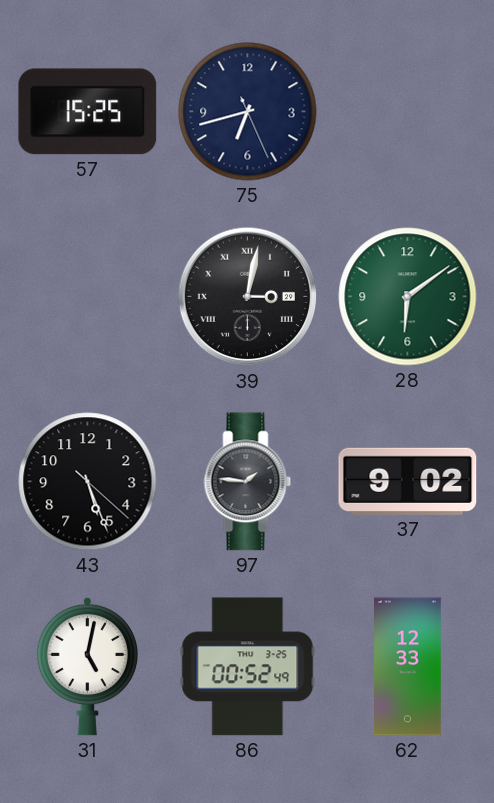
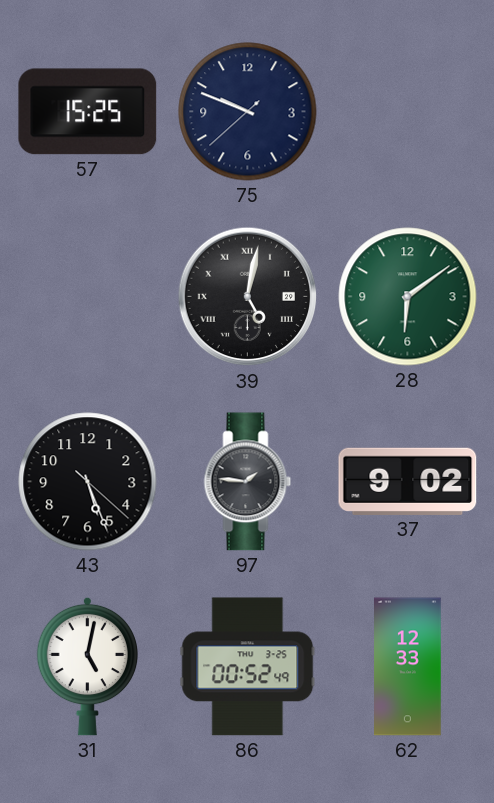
75: 6:42 -> 9:48
39: 3:02 -> 5:02
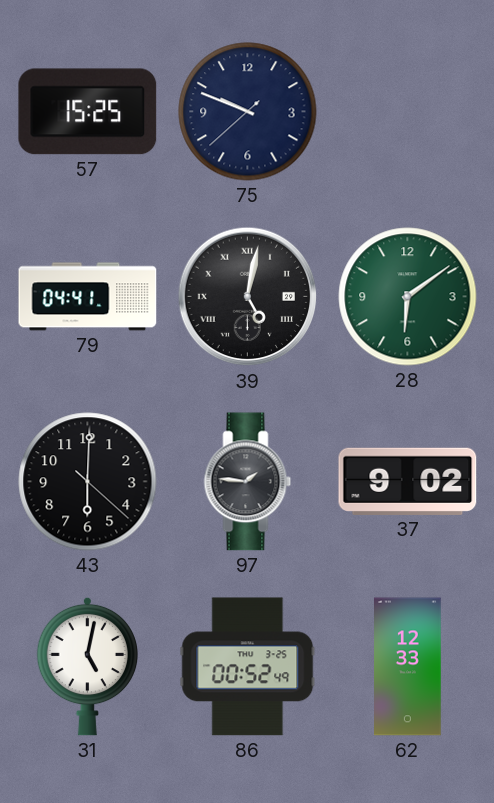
79: none -> 04:41
43: 5:26 -> 6:00
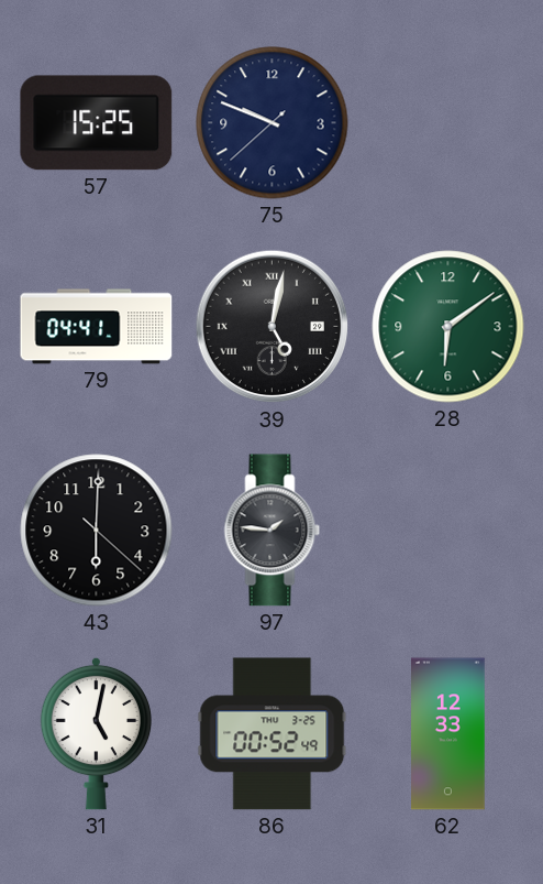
37: 9:02 -> none
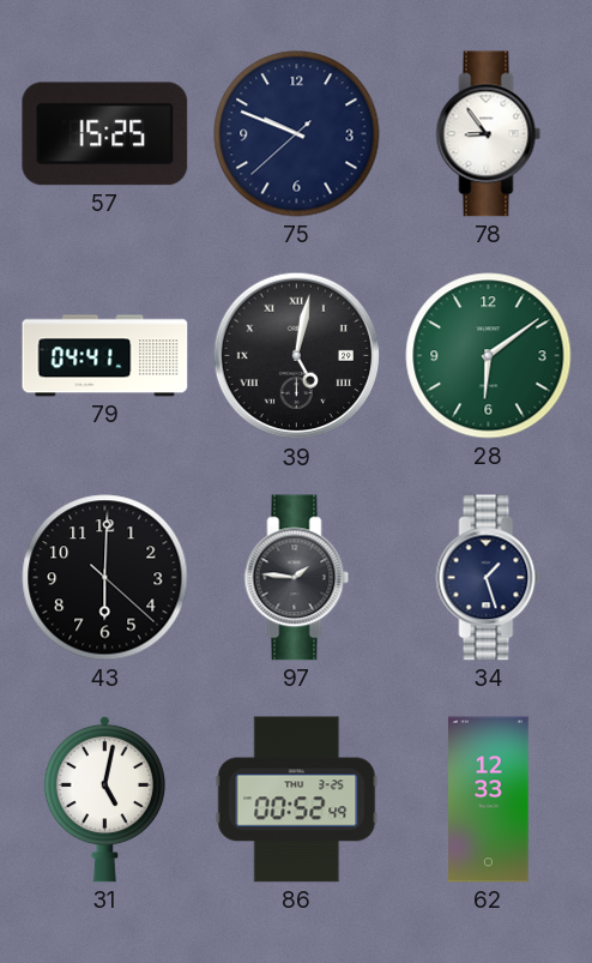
78: none -> 8:54
34: none -> 1:27
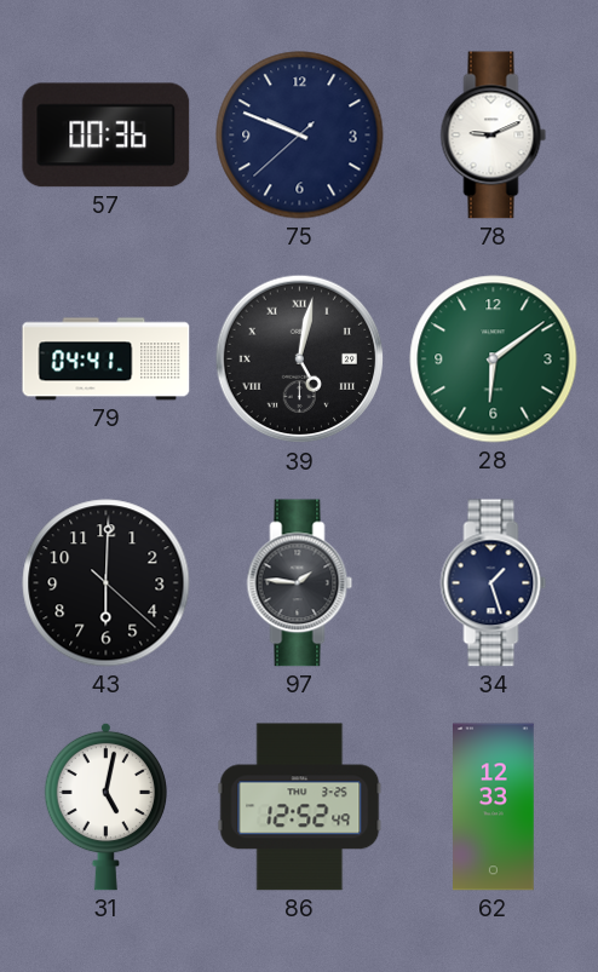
57: 15:25 -> 00:36
78: 8:54 -> 9:11
86: 00:52 -> 12:52
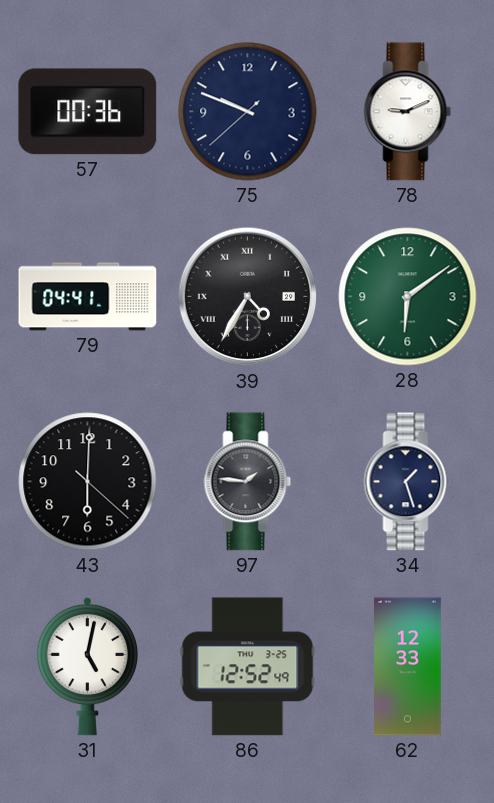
39: 5:02 -> 4:35
